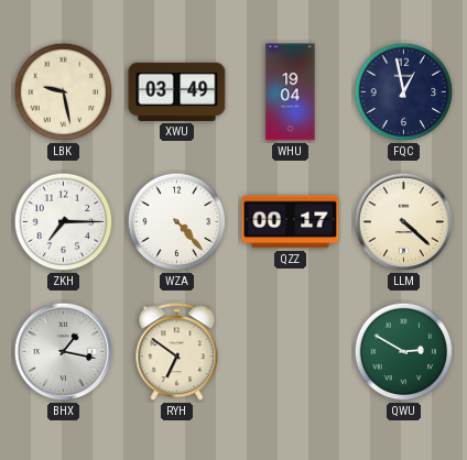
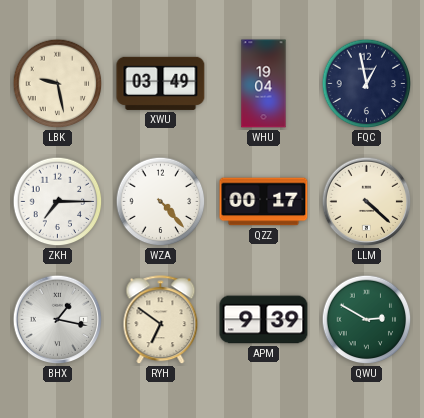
APM: none -> 9:39
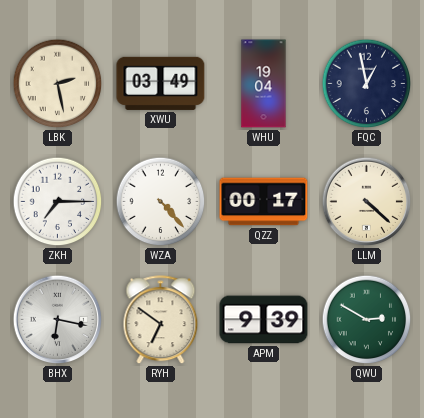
LBK: 9:28 -> 2:28
BHX: 1:17 -> 6:17
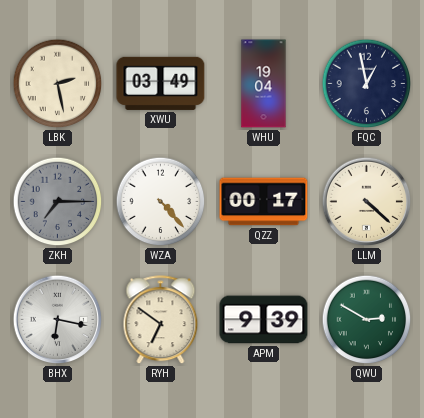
ZKH dial: white -> grey
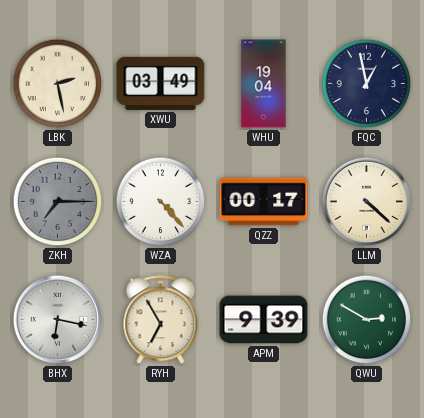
RYH: 6:51 -> 6:55
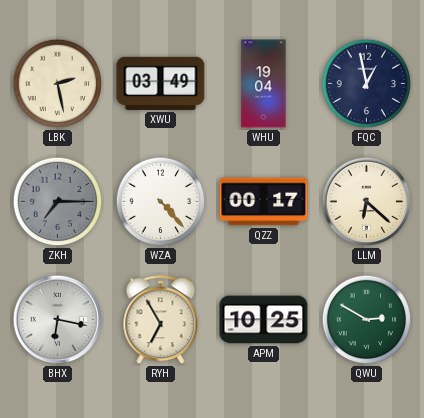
LLM: 4:22 -> 6:22
APM: 9:39 -> 10:25
